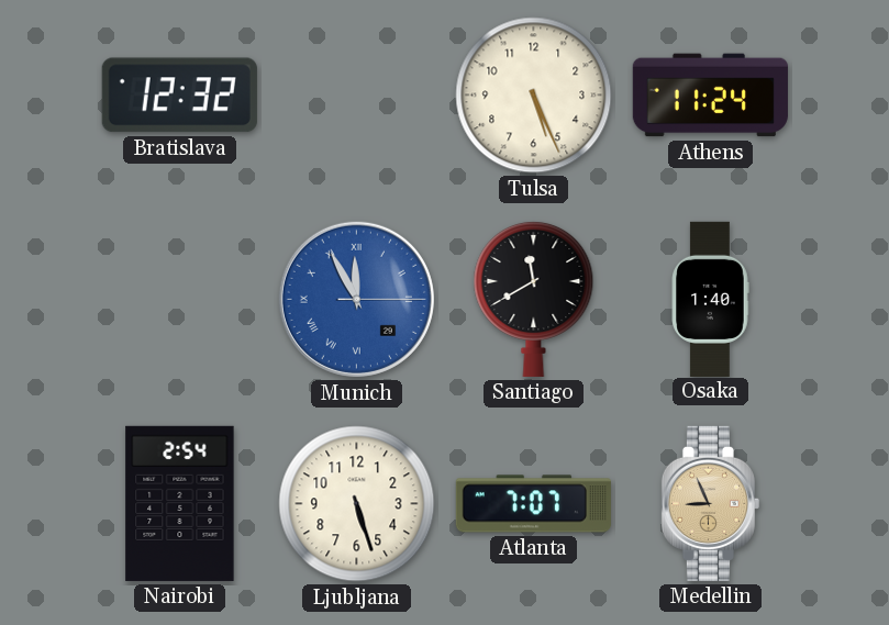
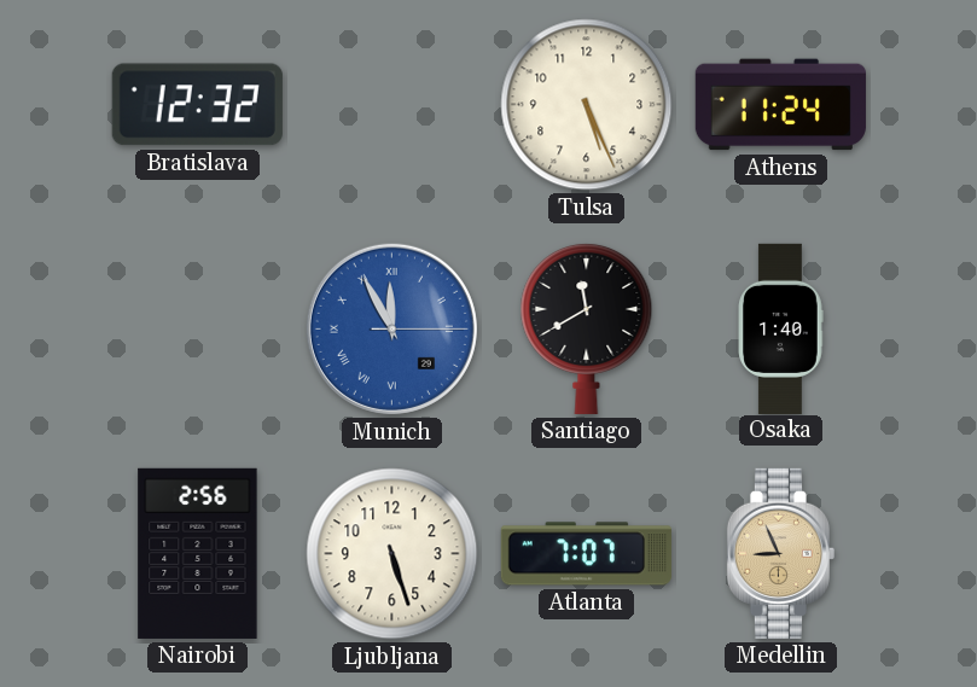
Nairobi: 2:54 -> 2:56
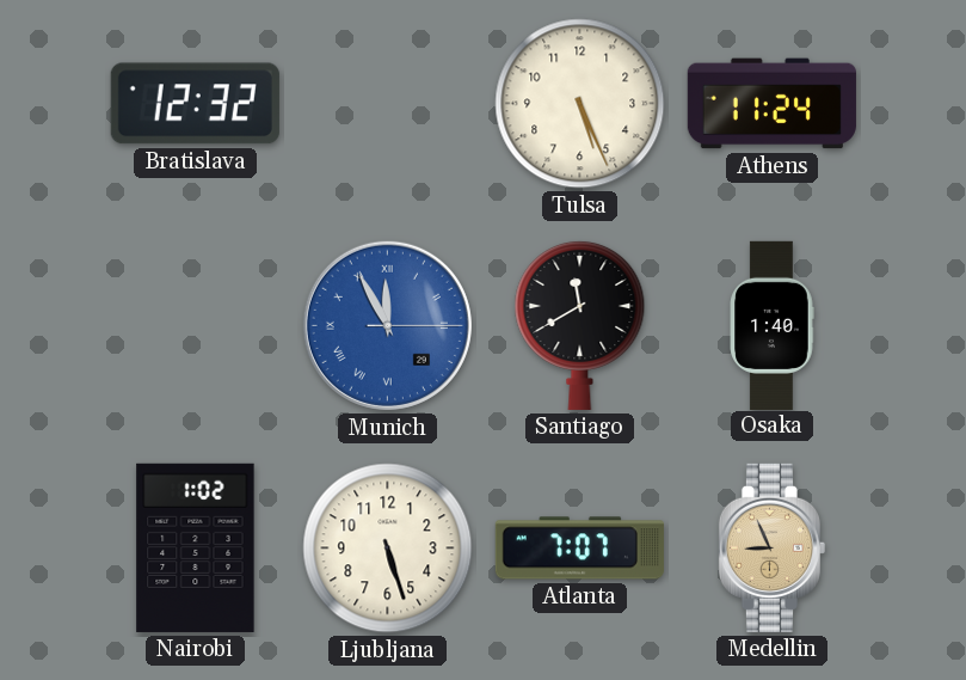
Nairobi: 2:56 -> 1:02
